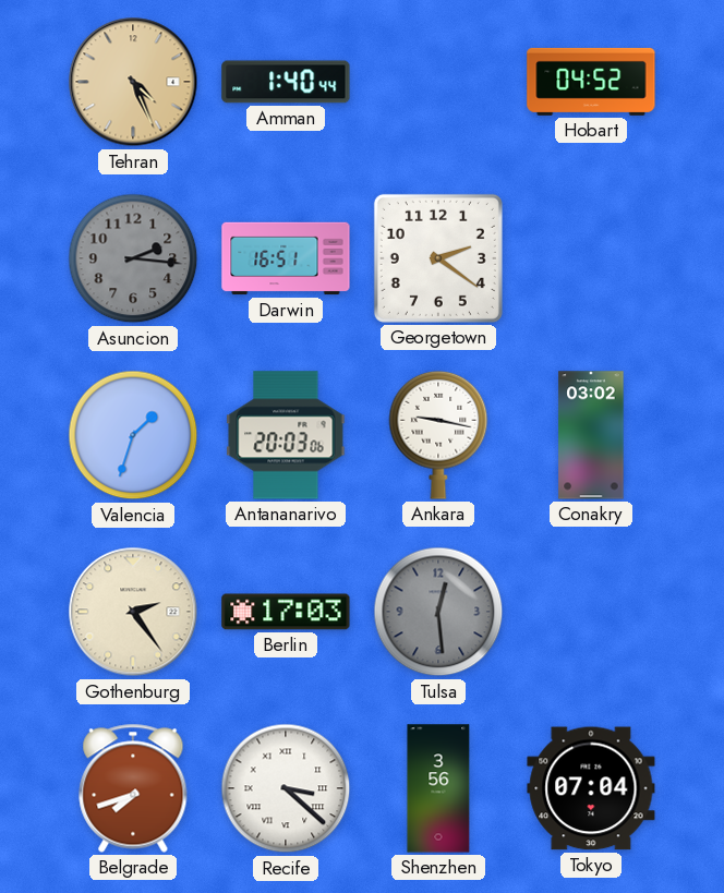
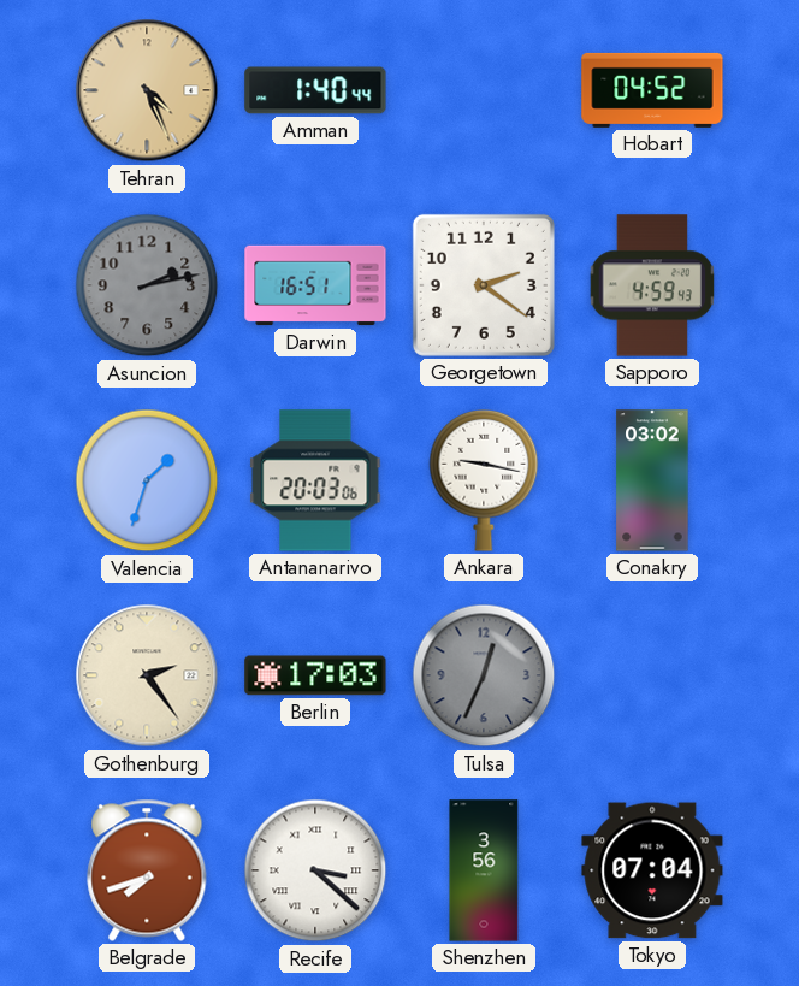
Asuncion: 2:16 -> 2:13
Sapporo: none -> 4:59
Tulsa: 12:29 -> 12:34
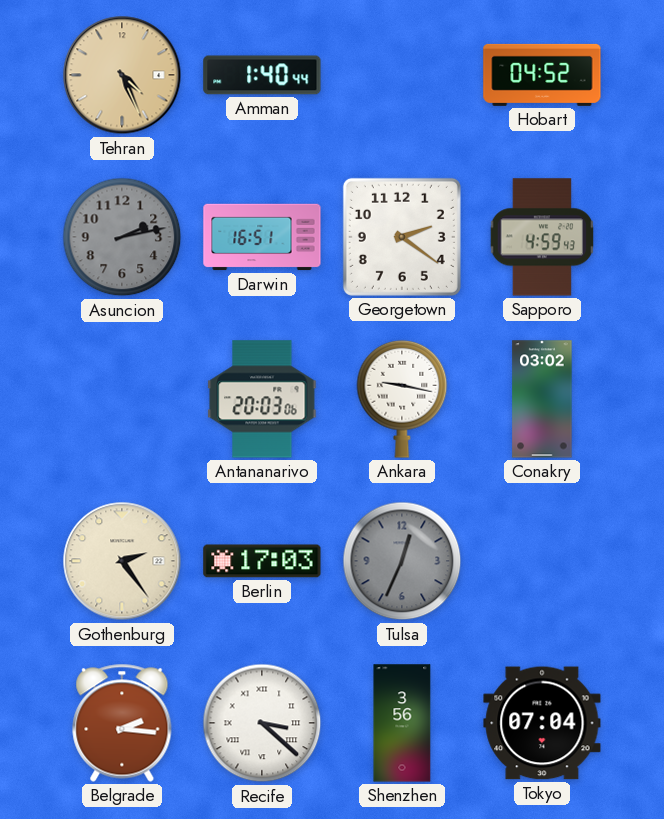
Valencia: 1:33 -> none
Belgrade: 7:42 -> 2:16
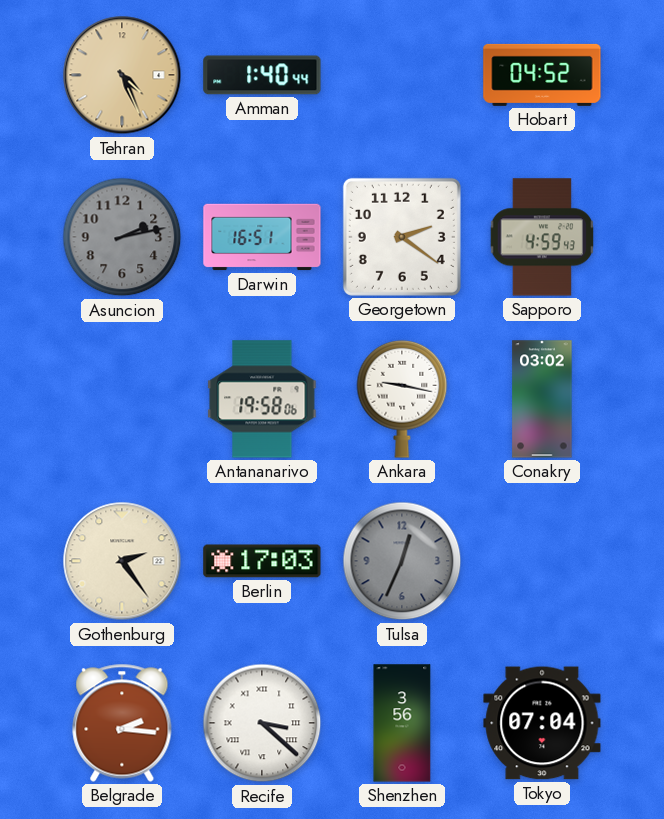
Antananarivo: 20:03 -> 19:58
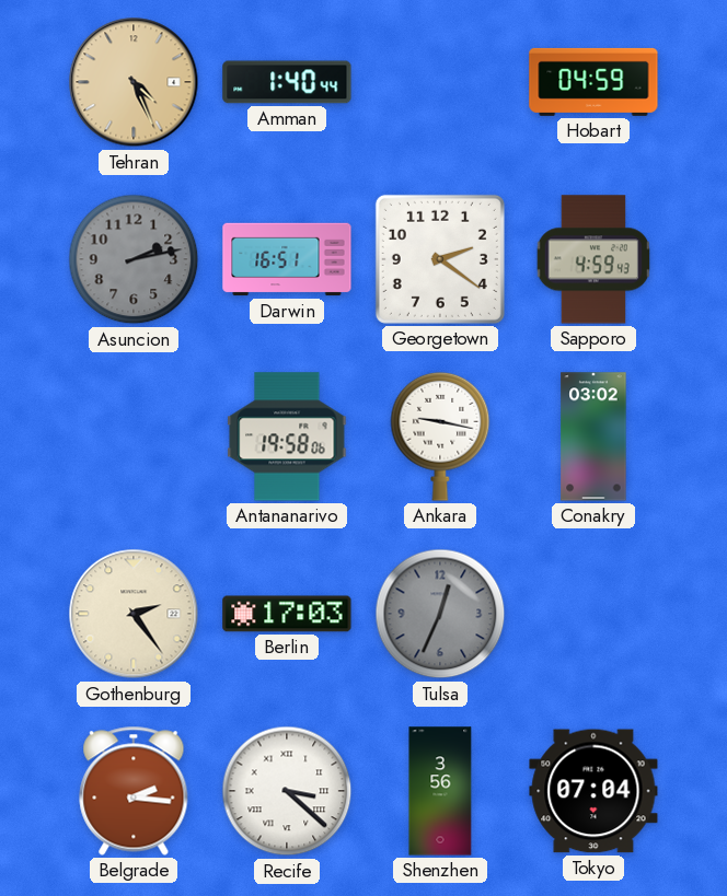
Hobart: 04:52 -> 04:59
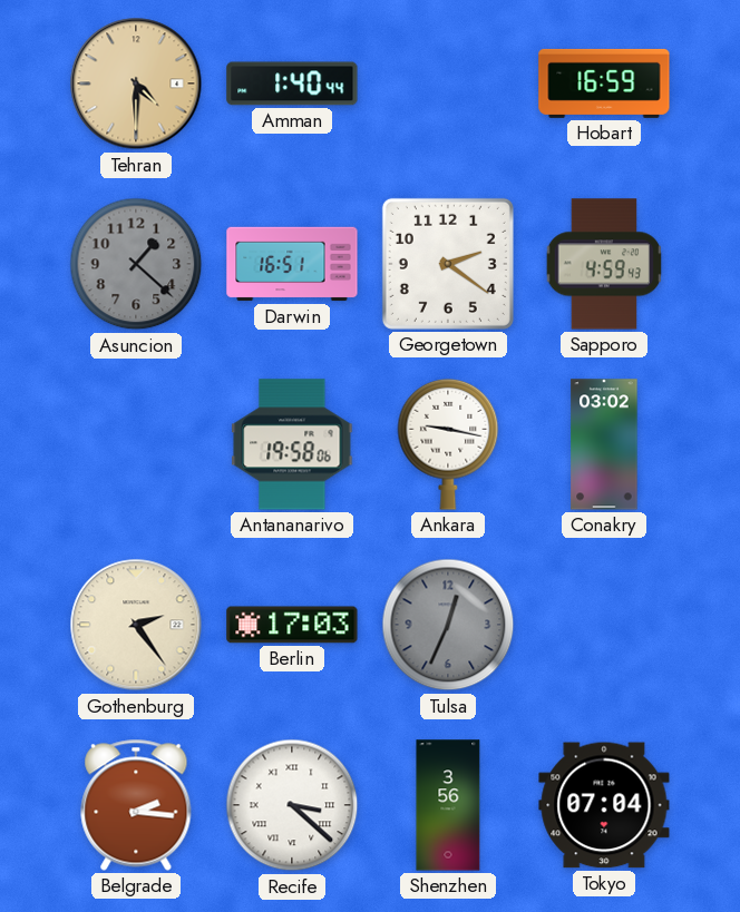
Tehran: 4:26 -> 4:30
Hobart: 04:59 -> 16:59
Asuncion: 2:13 -> 1:22
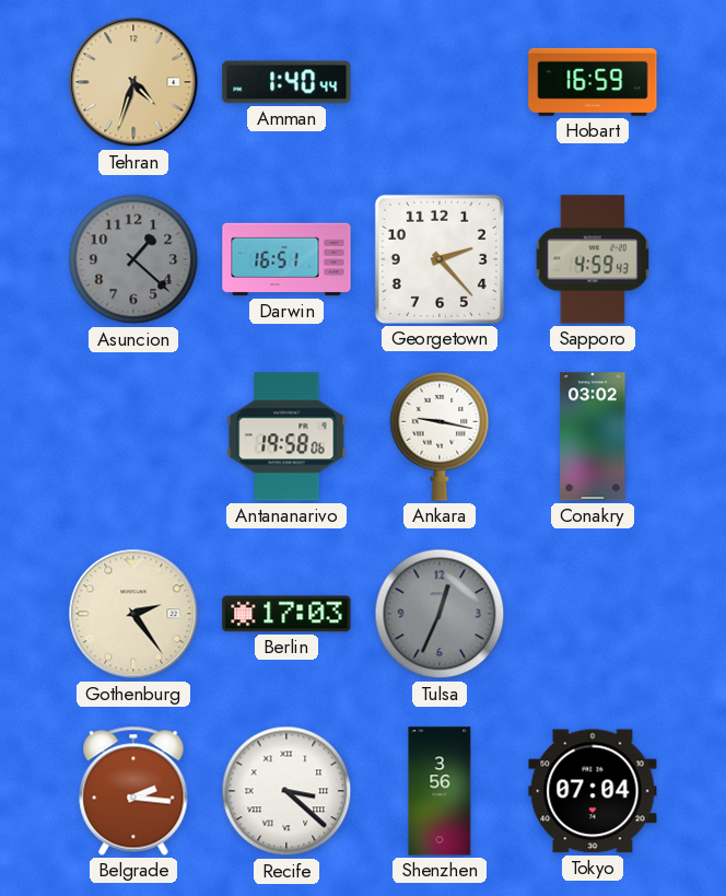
Tehran: 4:30 -> 4:33
Georgetown: 2:21 -> 2:23
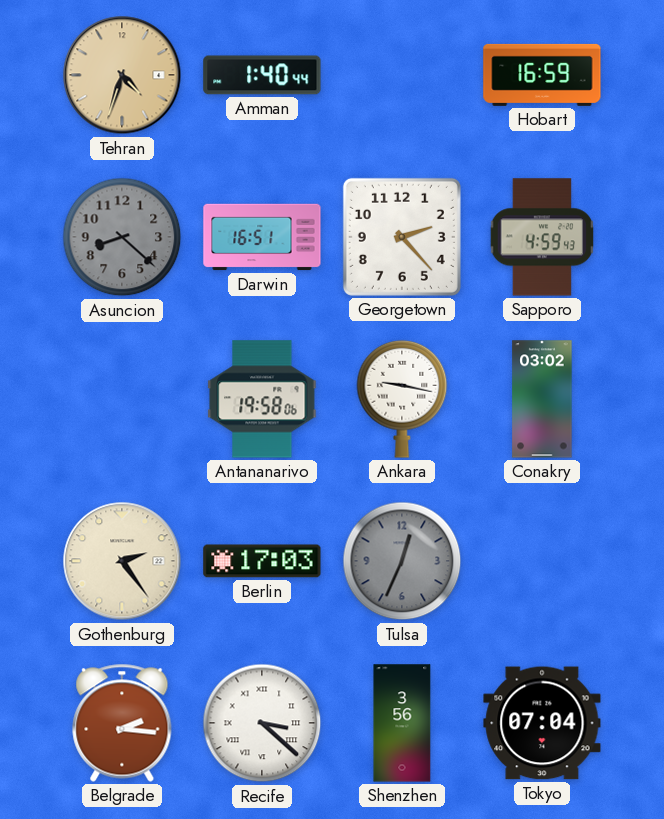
Asuncion: 1:22 -> 8:22
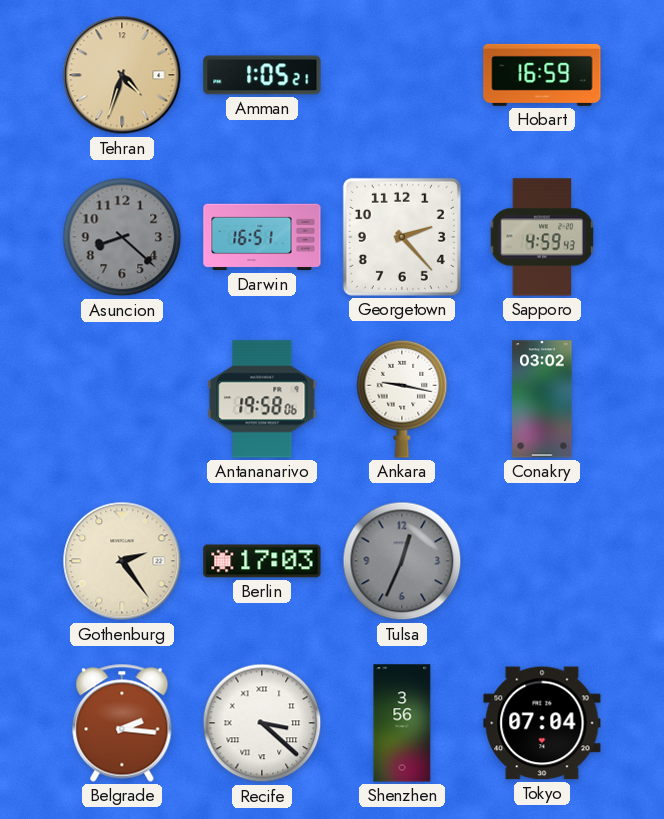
Amman: 1:40 -> 1:05
